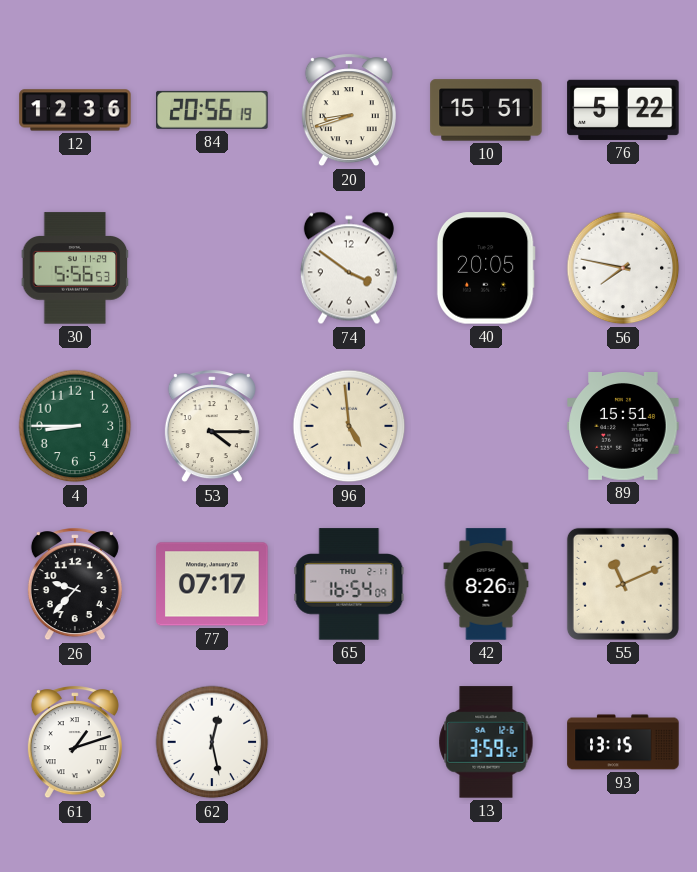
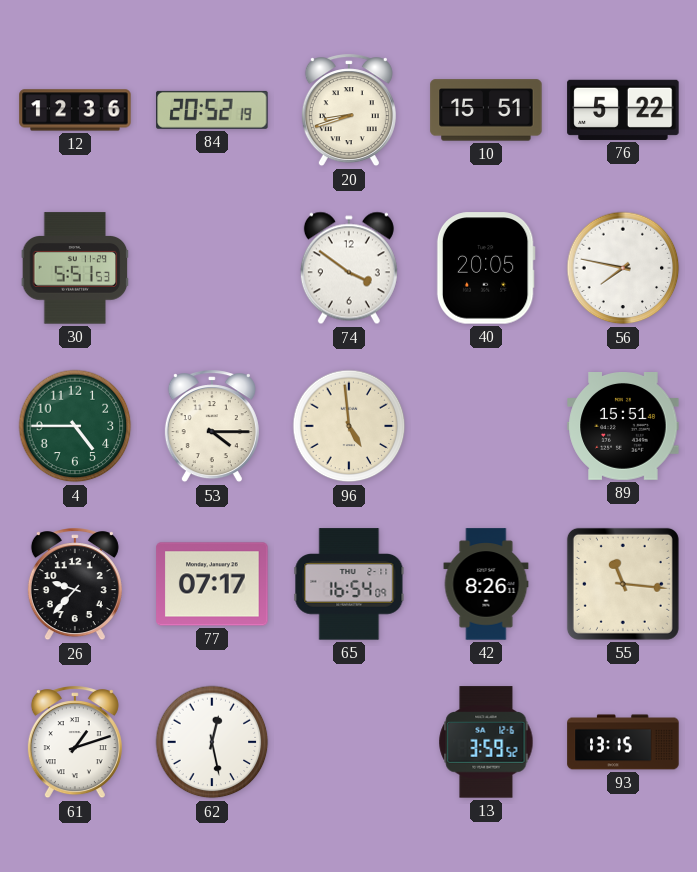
84: 20:56 -> 20:52
30: 5:56 -> 5:51
4: 8:45 -> 4:45
55: 11:11 -> 11:16
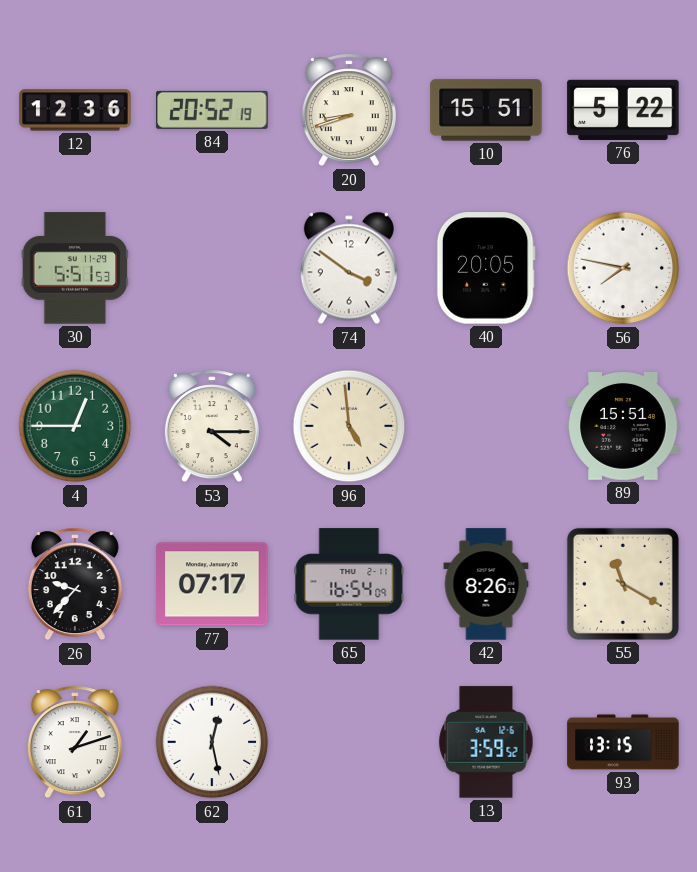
4: 4:45 -> 12:45
55: 11:16 -> 11:20
